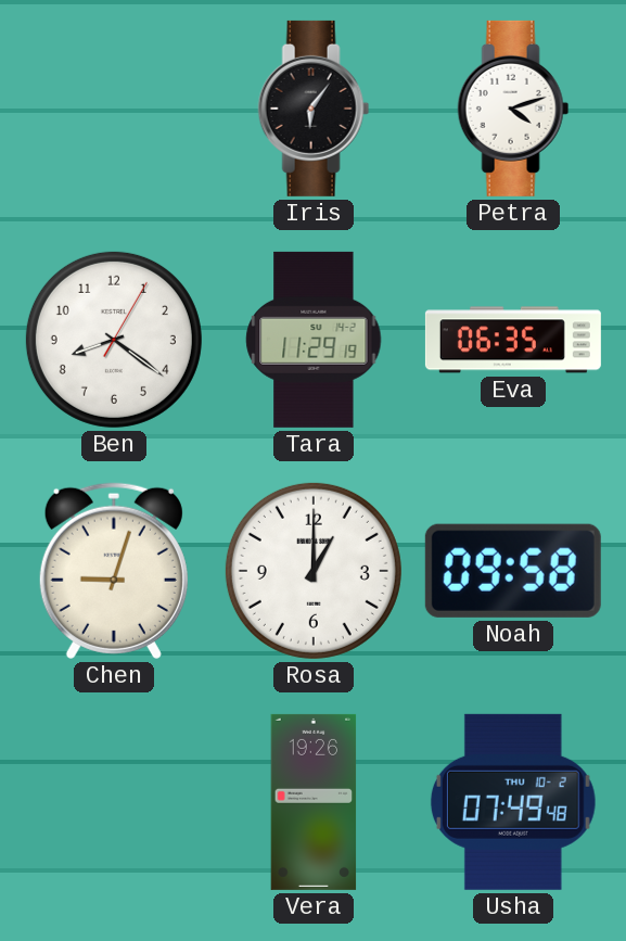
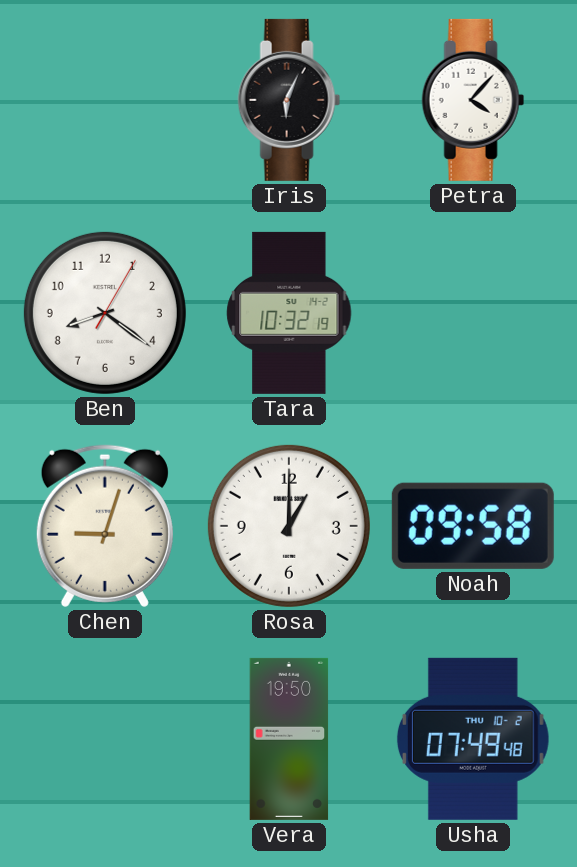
Iris: 6:06 -> 6:04
Petra: 4:12 -> 4:07
Tara: 11:29 -> 10:32
Eva: 06:35 -> none
Vera: 19:26 -> 19:50
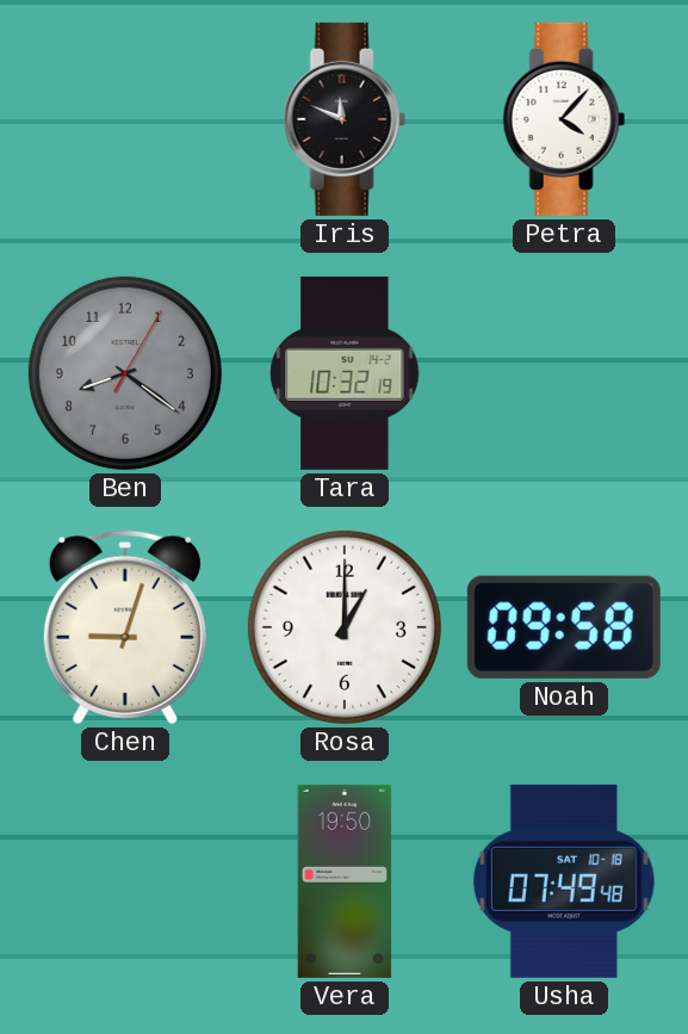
Iris: 6:04 -> 11:49
Ben dial: white -> grey
Usha date: THU 10-2 -> SAT 10-18
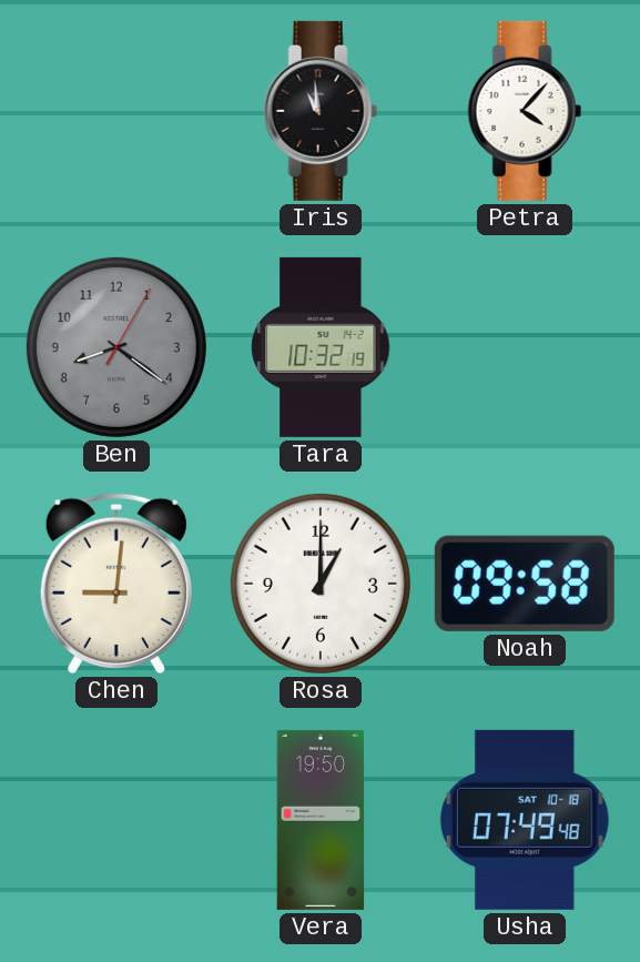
Iris: 11:49 -> 10:59
Chen: 9:03 -> 9:01
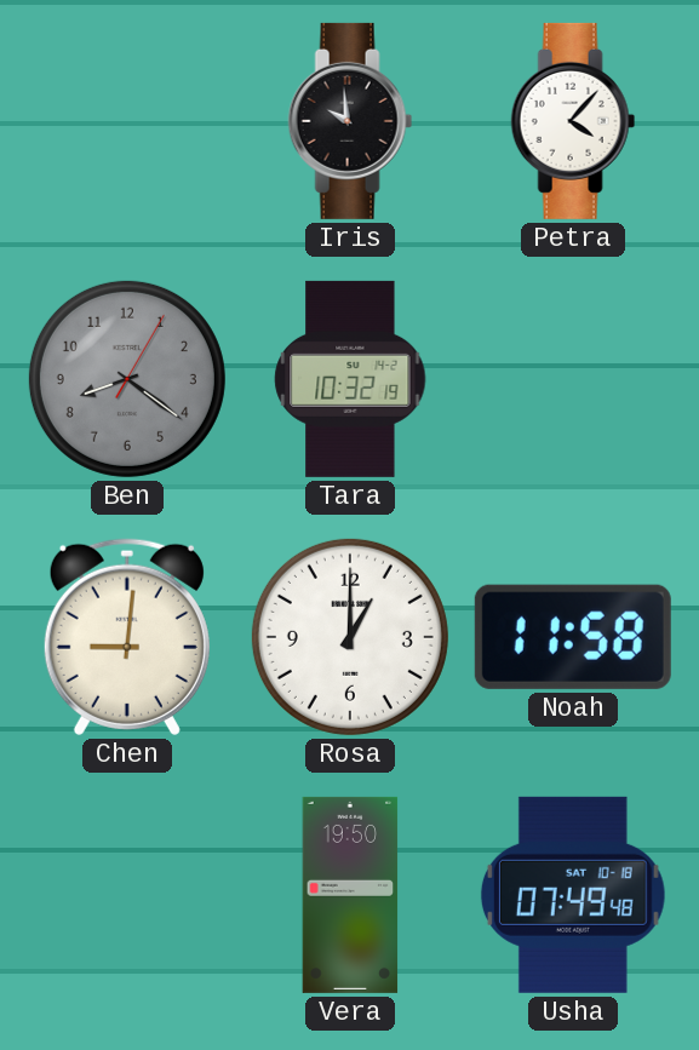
Iris: 10:59 -> 9:59
Noah: 09:58 -> 11:58
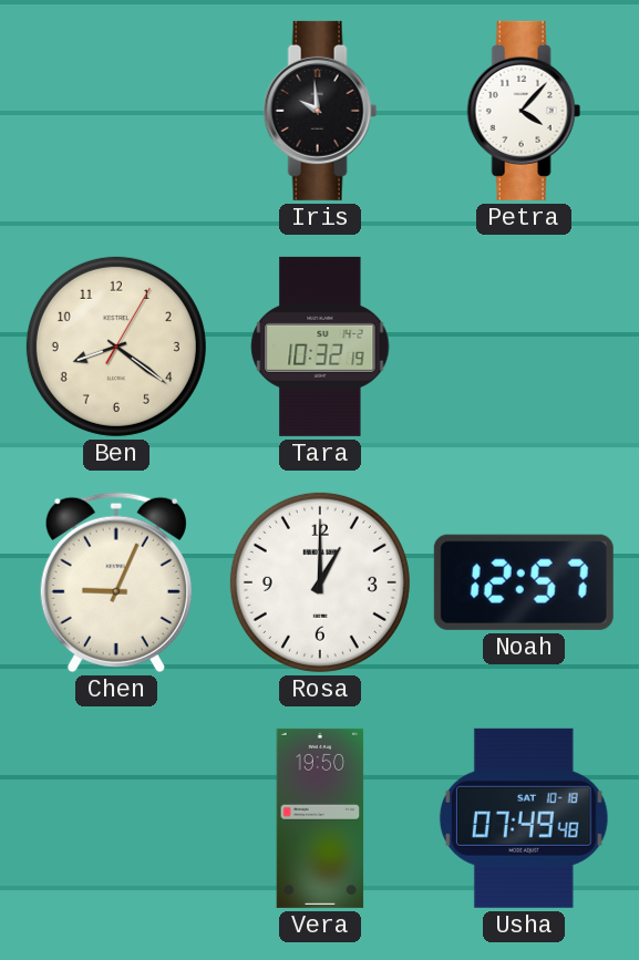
Ben dial: grey -> cream
Chen: 9:01 -> 9:04
Noah: 11:58 -> 12:57
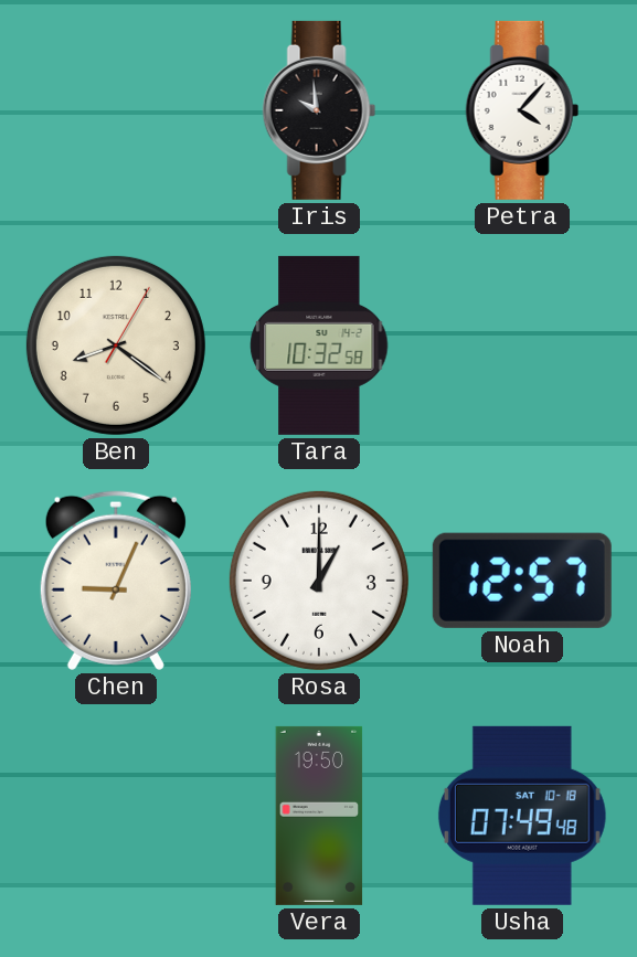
Tara: 10:32:19 -> 10:32:58
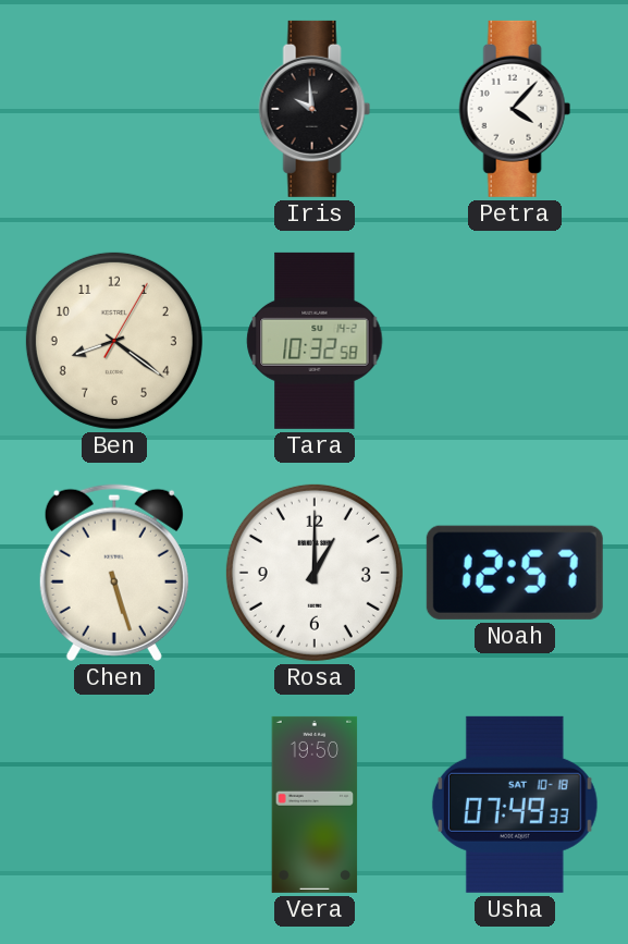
Chen: 9:04 -> 5:27
Usha: 07:49:48 -> 07:49:33
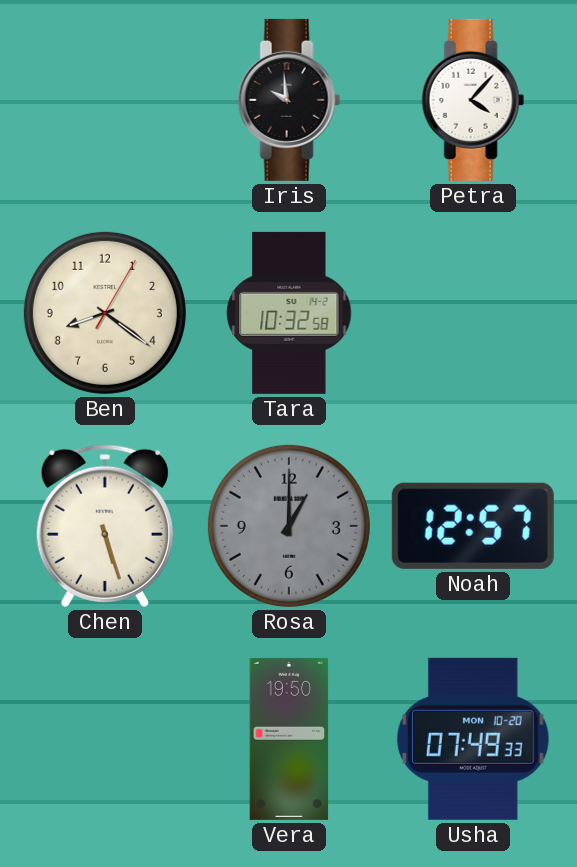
Rosa dial: white -> grey
Usha date: SAT 10-18 -> MON 10-20
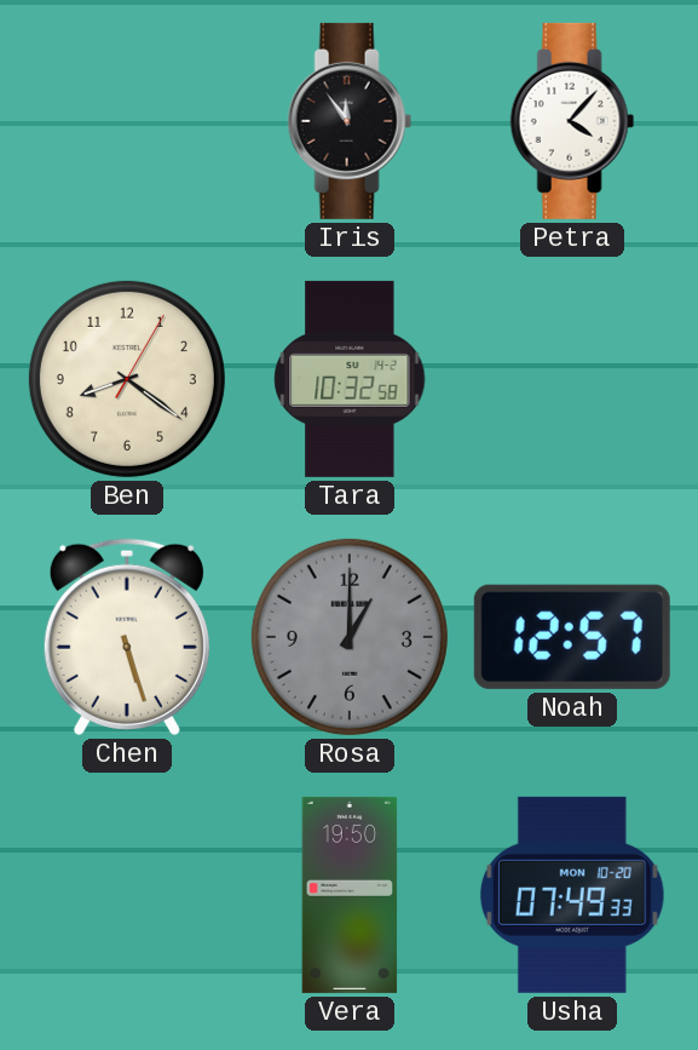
Iris: 9:59 -> 11:54
